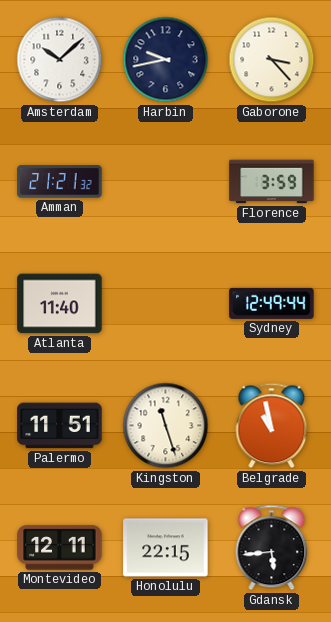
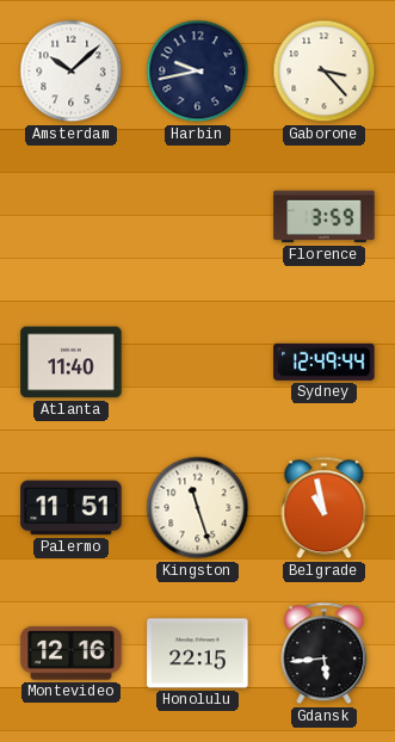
Amman: 21:21 -> none
Montevideo: 12:11 -> 12:16
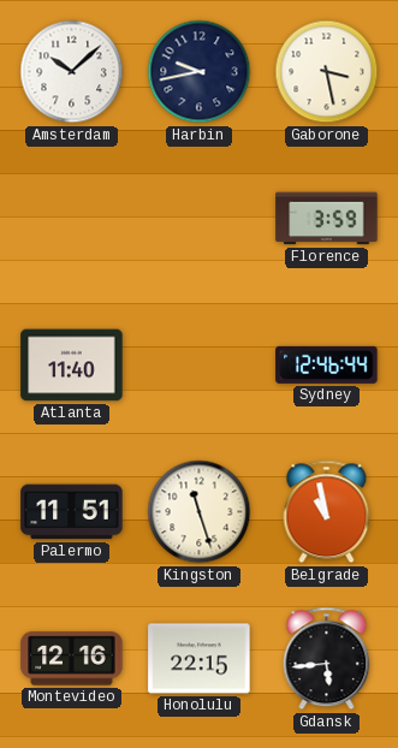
Gaborone: 3:23 -> 3:28
Sydney: 12:49 -> 12:46
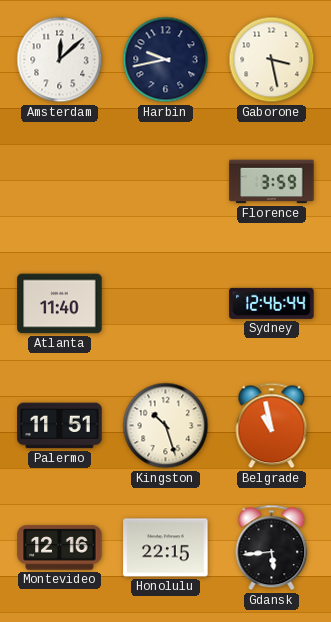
Amsterdam: 10:08 -> 12:08
Kingston: 11:27 -> 10:27
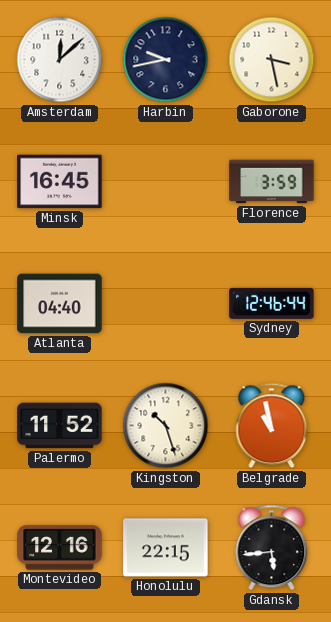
Minsk: none -> 16:45
Atlanta: 11:40 -> 04:40
Palermo: 11:51 -> 11:52
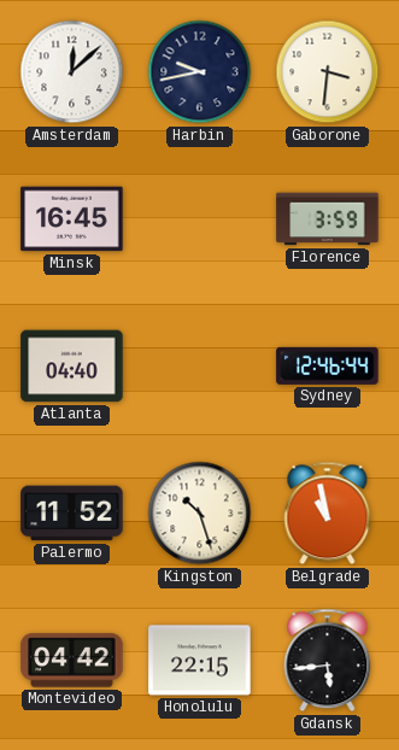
Gaborone: 3:28 -> 3:31
Montevideo: 12:16 -> 04:42
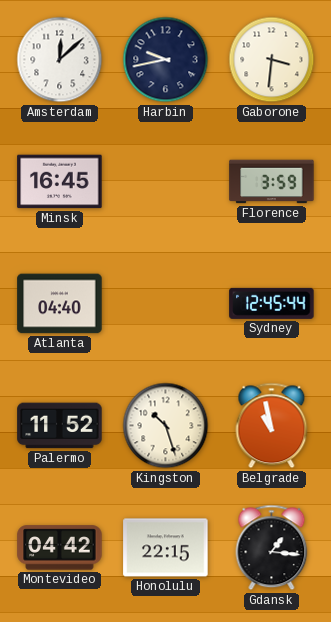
Sydney: 12:46 -> 12:45
Gdansk: 5:44 -> 1:16
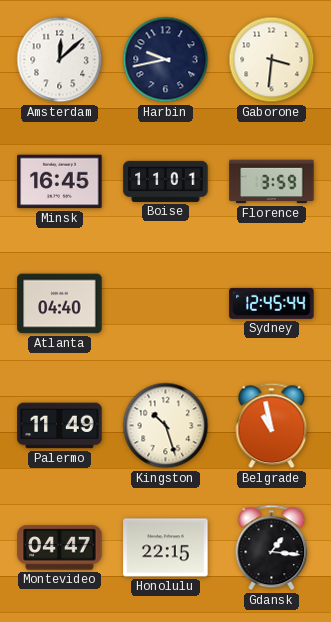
Boise: none -> 11:01
Palermo: 11:52 -> 11:49
Montevideo: 04:42 -> 04:47
